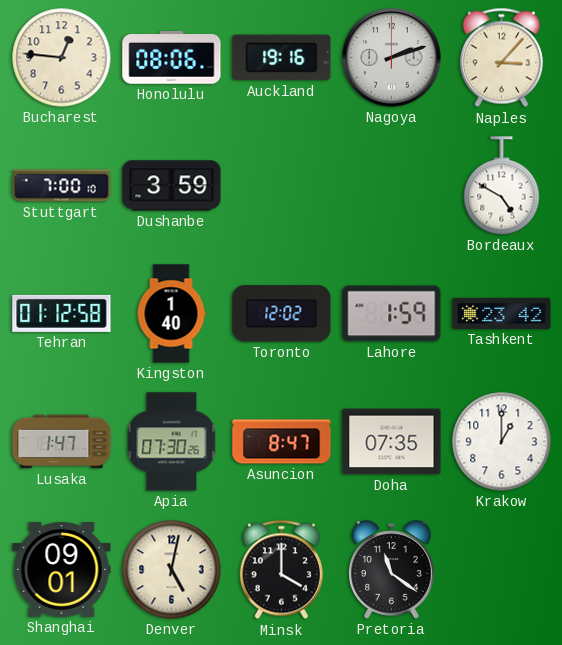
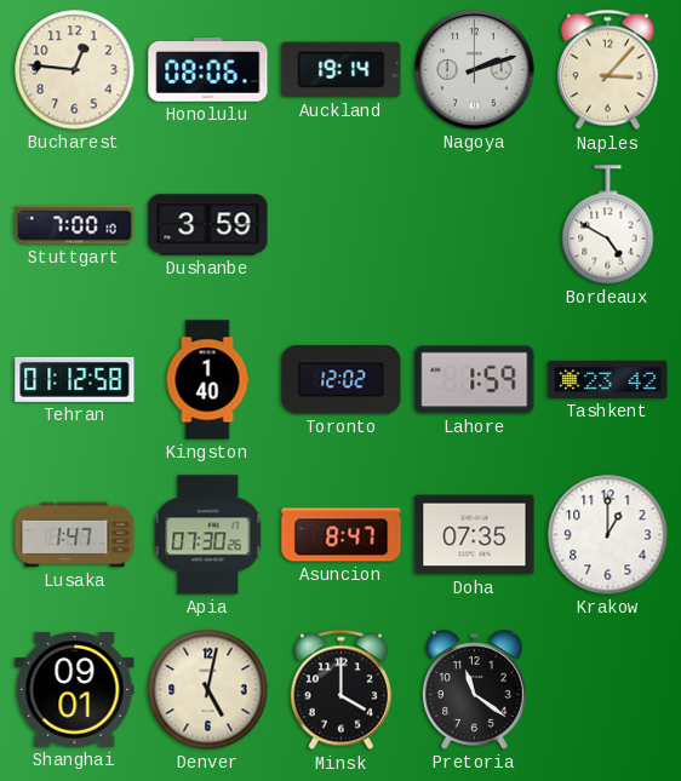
Auckland: 19:16 -> 19:14
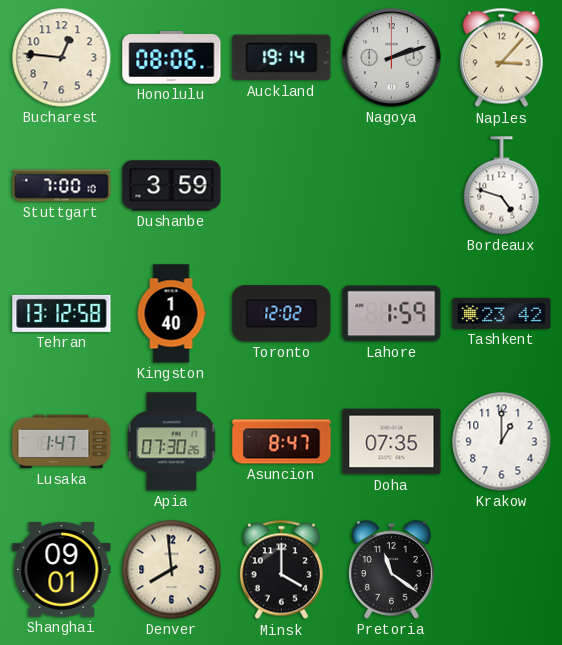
Bordeaux: 4:50 -> 4:48
Tehran: 01:12 -> 13:12
Denver: 5:02 -> 7:59
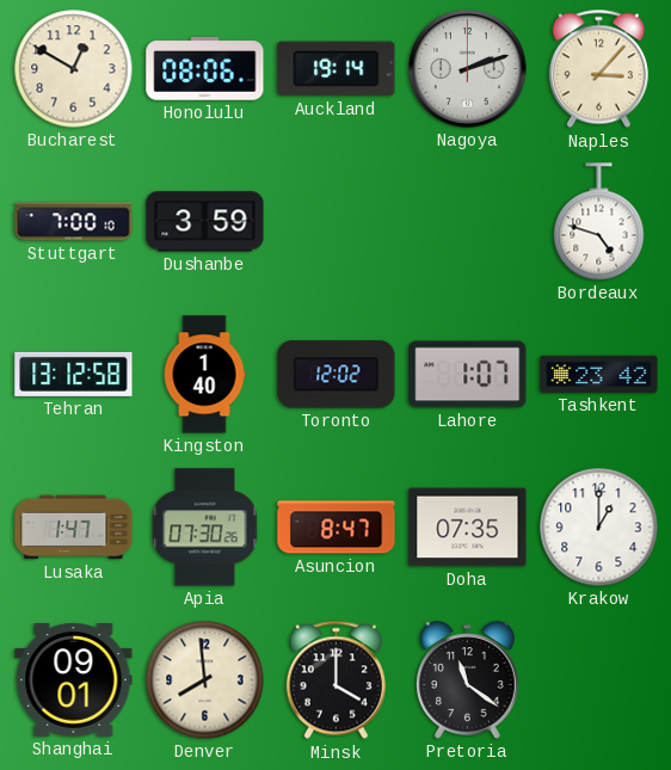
Bucharest: 12:46 -> 12:50
Lahore: 1:59 -> 1:07
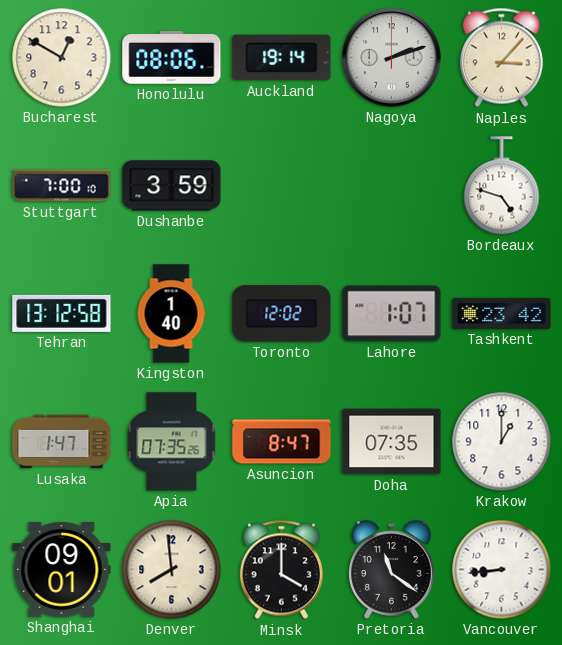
Apia: 07:30 -> 07:35
Vancouver: none -> 8:44
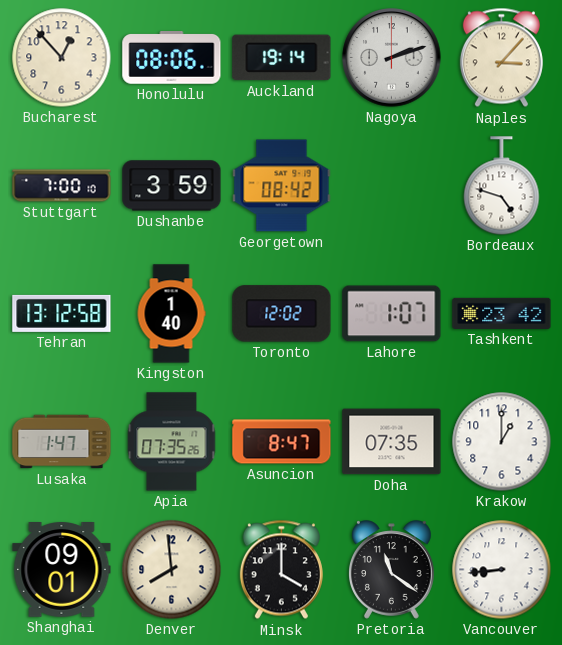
Bucharest: 12:50 -> 12:53
Georgetown: none -> 08:42
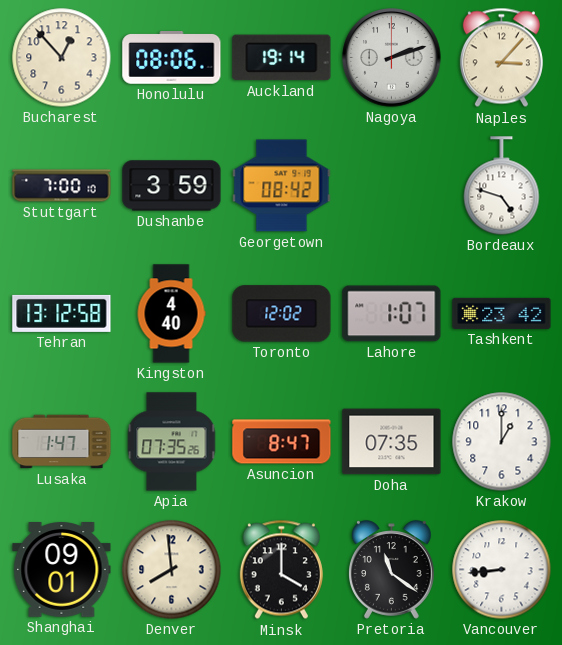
Kingston: 1:40 -> 4:40
